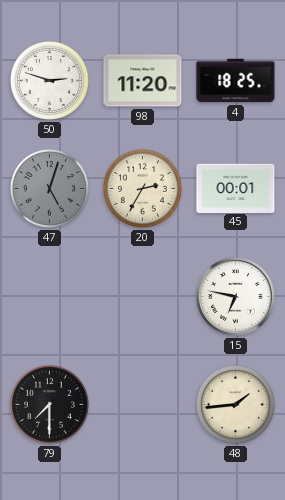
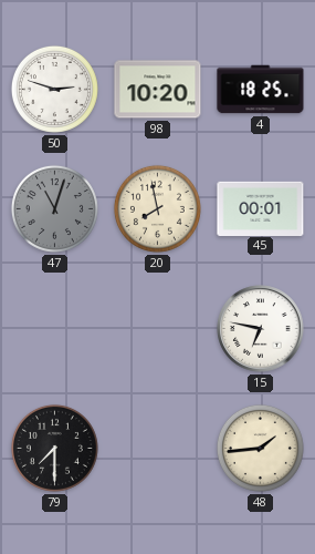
98: 11:20 -> 10:20
47: 5:03 -> 11:03
20: 2:35 -> 7:58
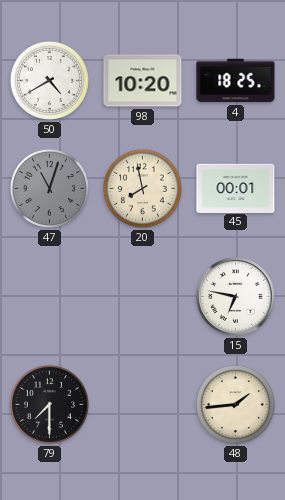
50: 2:48 -> 4:40
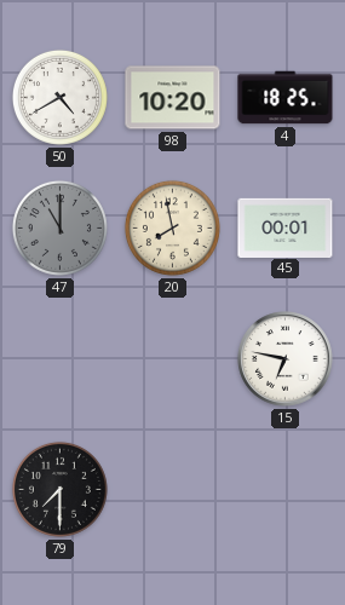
47: 11:03 -> 11:00
48: 1:44 -> none
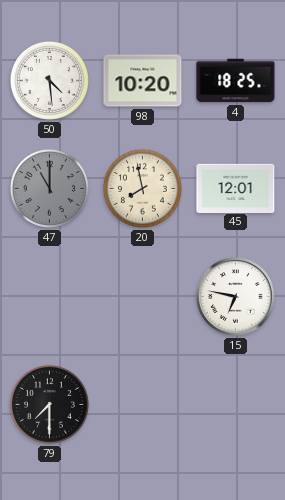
50: 4:40 -> 4:29
45: 00:01 -> 12:01
